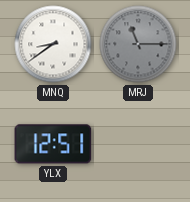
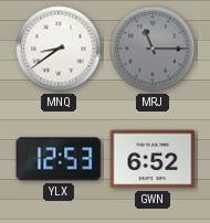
YLX: 12:51 -> 12:53
GWN: none -> 6:52
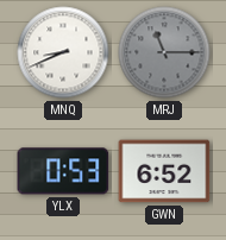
MNQ: 8:39 -> 8:41
YLX: 12:53 -> 0:53
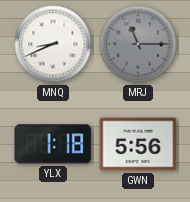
YLX: 0:53 -> 1:18
GWN: 6:52 -> 5:56
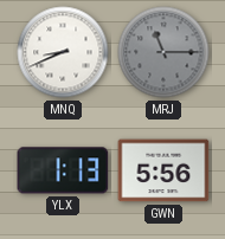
YLX: 1:18 -> 1:13
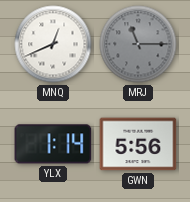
MNQ: 8:41 -> 12:41
YLX: 1:13 -> 1:14
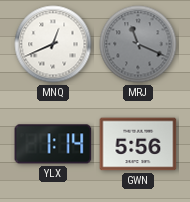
MRJ: 11:15 -> 11:19
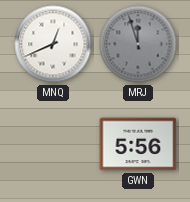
MRJ: 11:19 -> 11:57
YLX: 1:14 -> none
